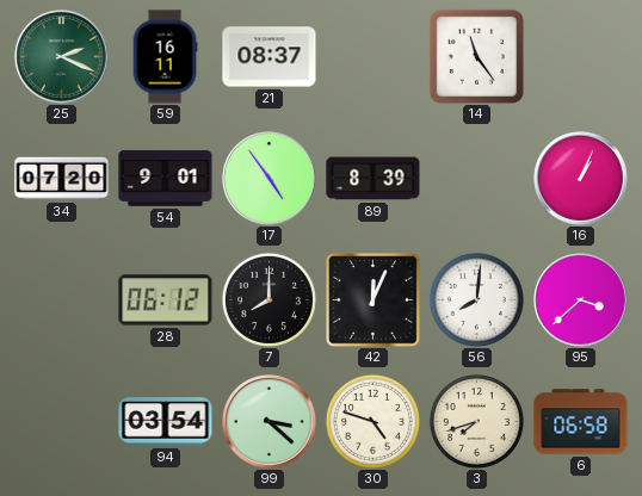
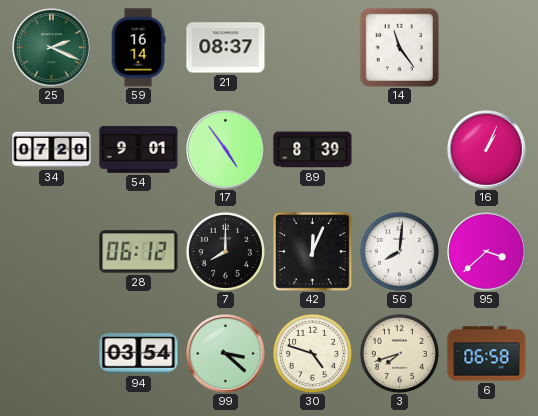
59: 16:11 -> 16:14
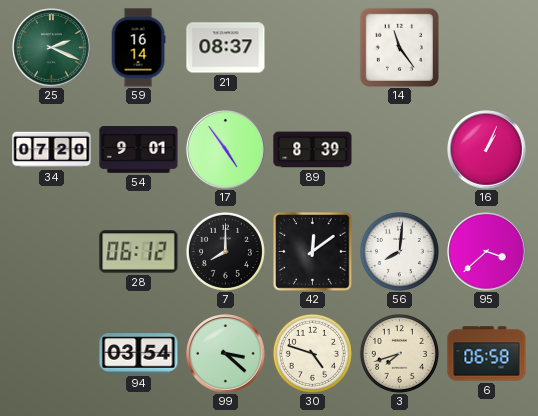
42: 12:04 -> 12:09
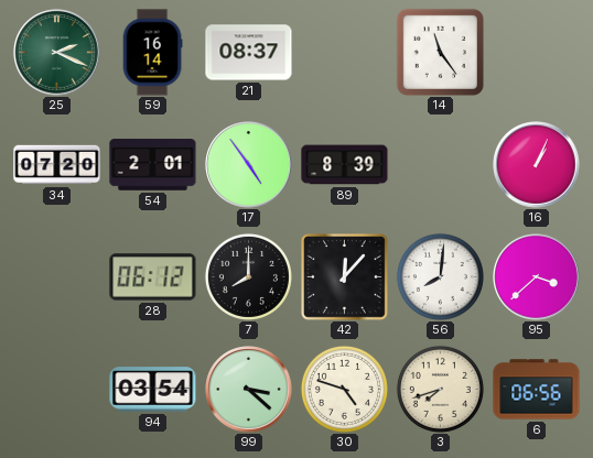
54: 9:01 -> 2:01
42: 12:09 -> 12:07
6: 06:58 -> 06:56
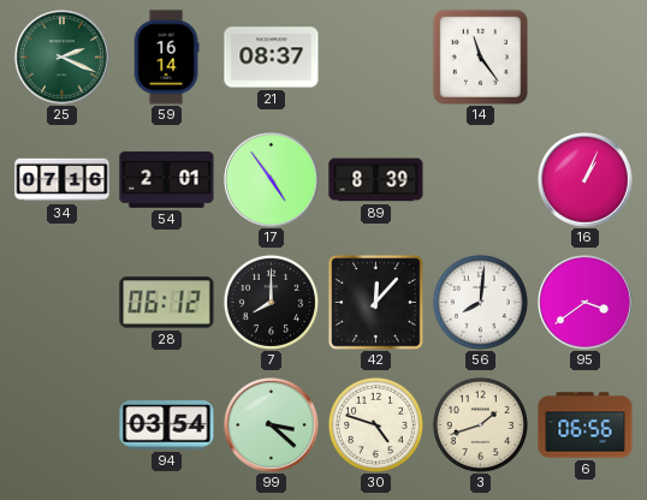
34: 07:20 -> 07:16
95: 3:38 -> 3:39
3: 7:42 -> 1:42
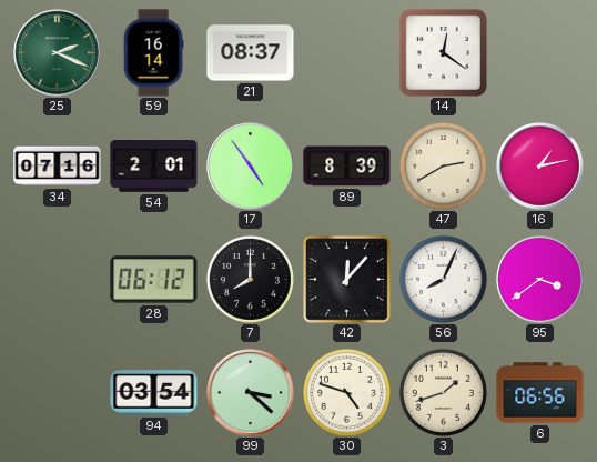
14: 11:24 -> 12:21
47: none -> 2:40
16: 1:04 -> 1:13
56: 8:01 -> 8:04
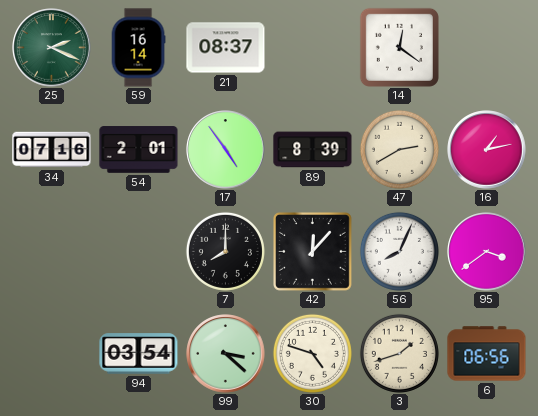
28: 06:12 -> none
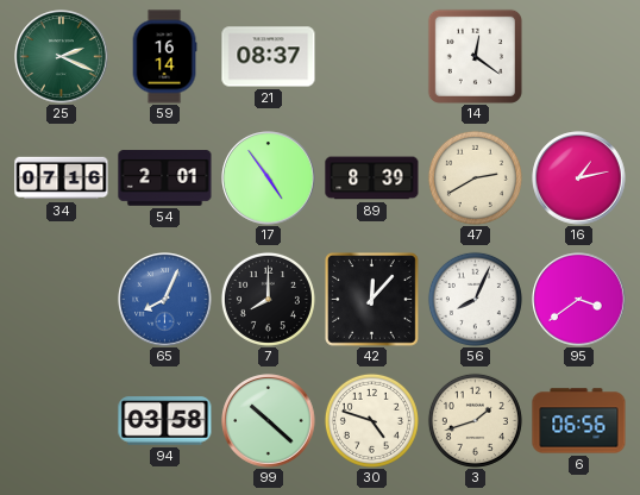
65: none -> 8:04
94: 03:54 -> 03:58
99: 3:22 -> 10:22
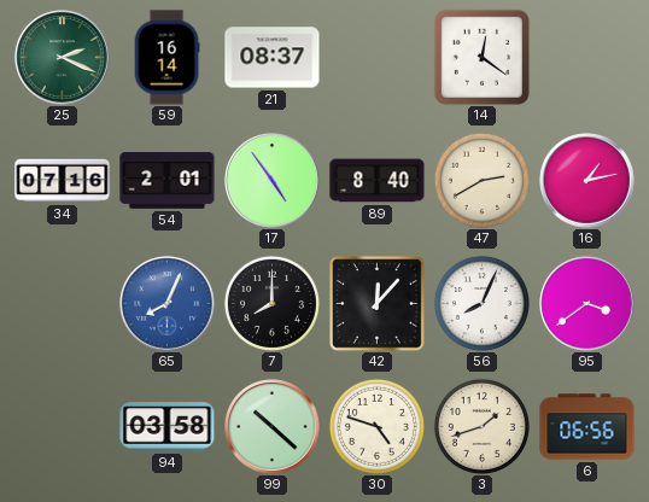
89: 8:39 -> 8:40
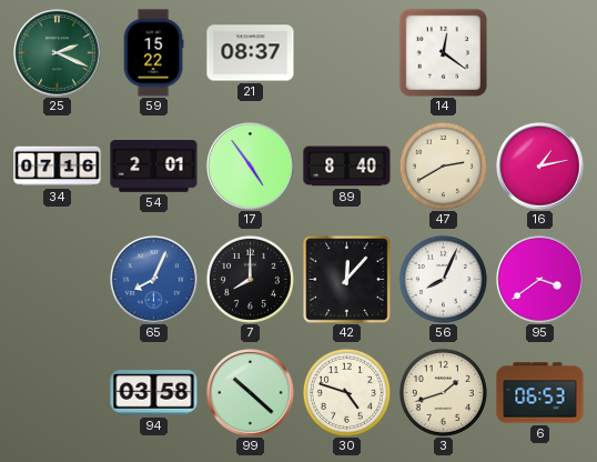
59: 16:14 -> 15:22
6: 06:56 -> 06:53
